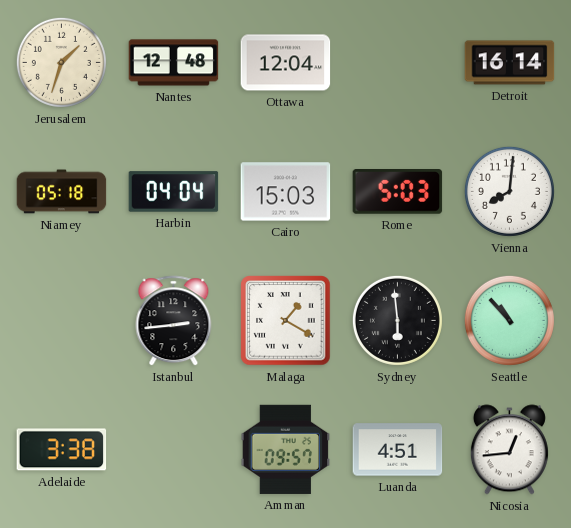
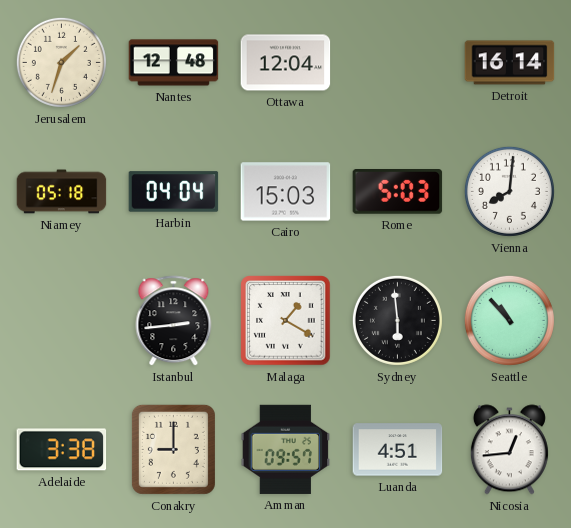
Conakry: none -> 9:00
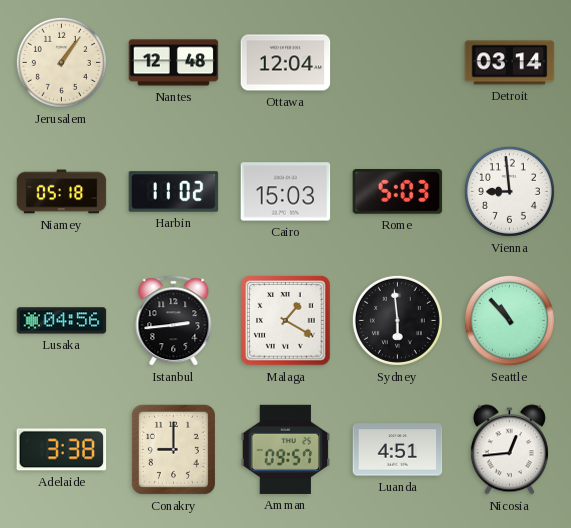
Jerusalem: 1:33 -> 1:06
Detroit: 16:14 -> 03:14
Harbin: 04:04 -> 11:02
Vienna: 8:01 -> 8:59
Lusaka: none -> 04:56
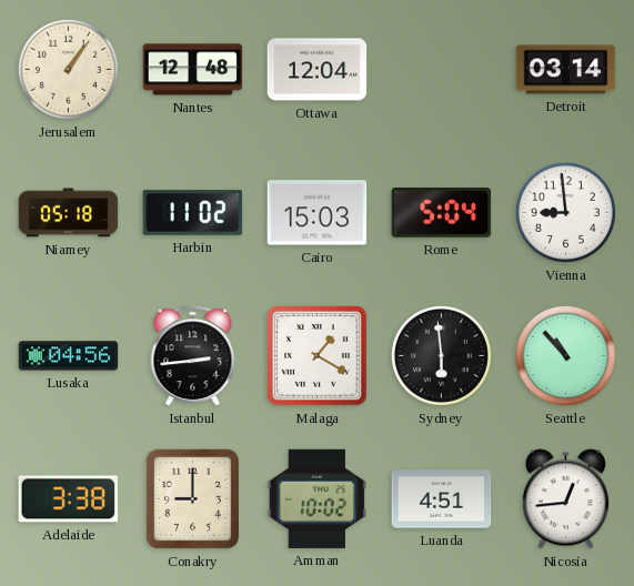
Rome: 5:03 -> 5:04
Amman: 09:57 -> 10:02
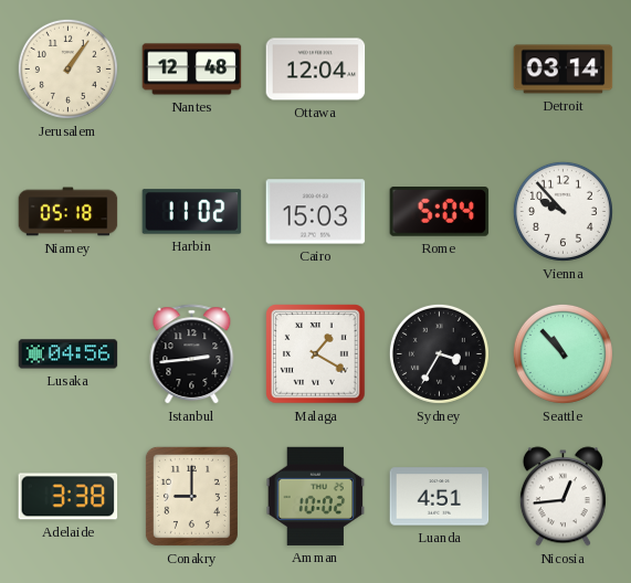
Vienna: 8:59 -> 9:53
Sydney: 5:59 -> 3:35
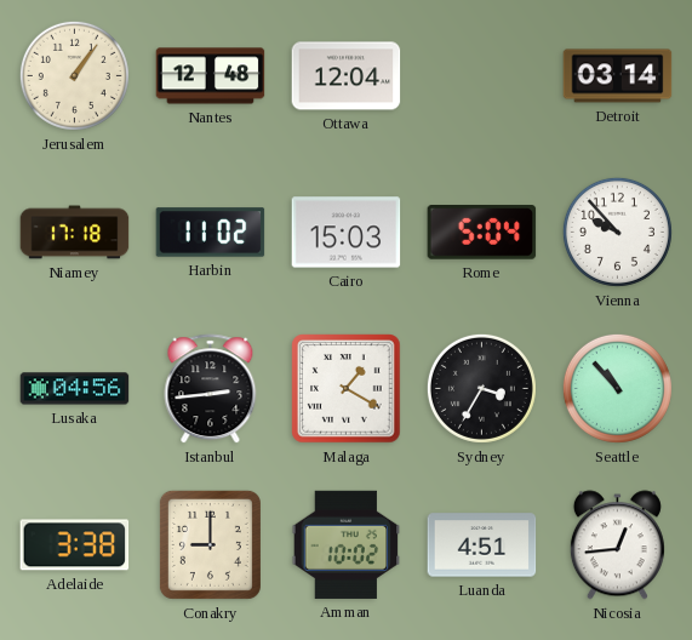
Niamey: 05:18 -> 17:18
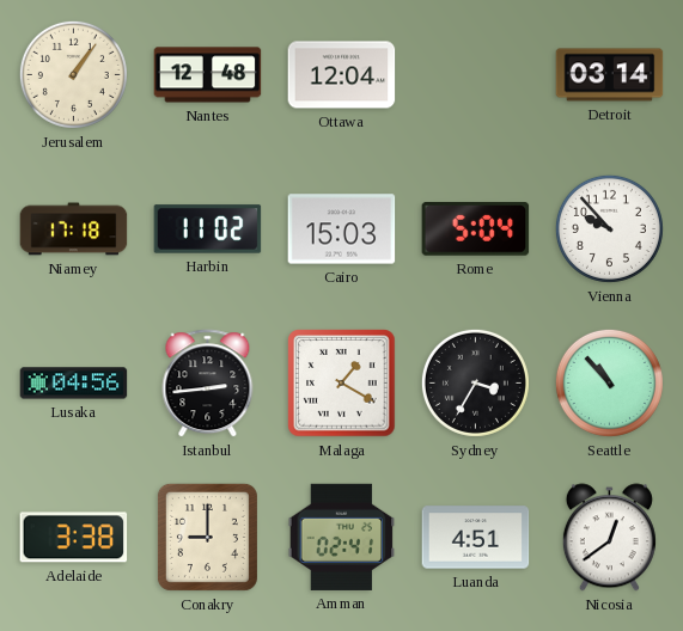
Amman: 10:02 -> 02:41
Nicosia: 12:44 -> 12:39
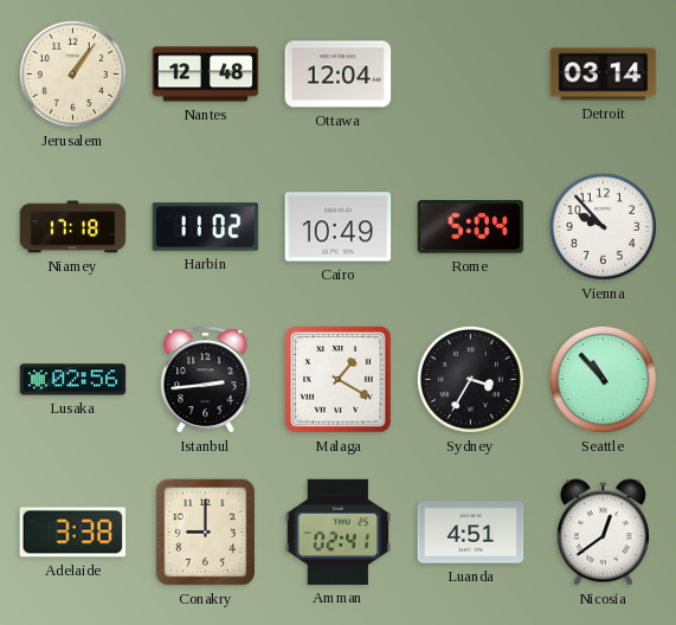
Cairo: 15:03 -> 10:49
Lusaka: 04:56 -> 02:56
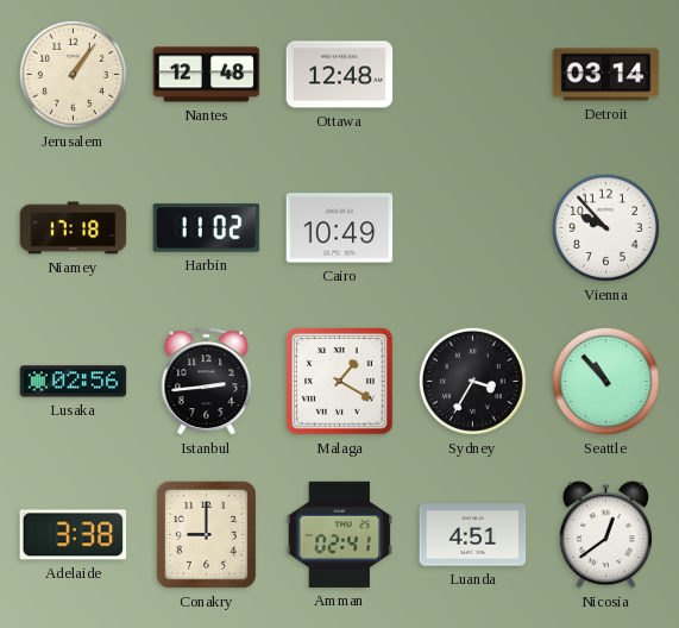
Ottawa: 12:04 -> 12:48
Rome: 5:04 -> none
